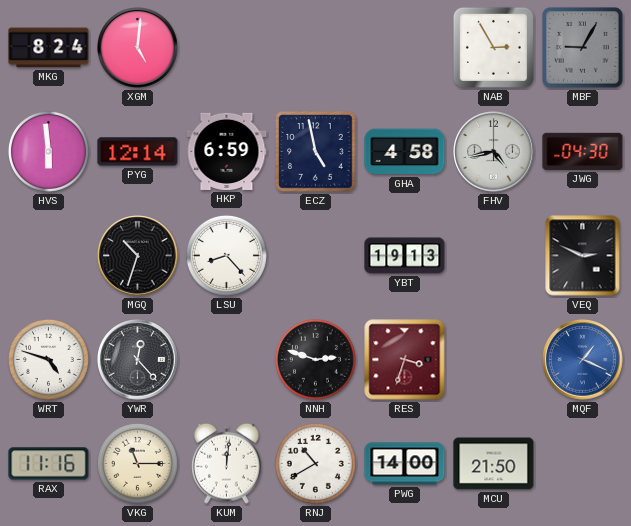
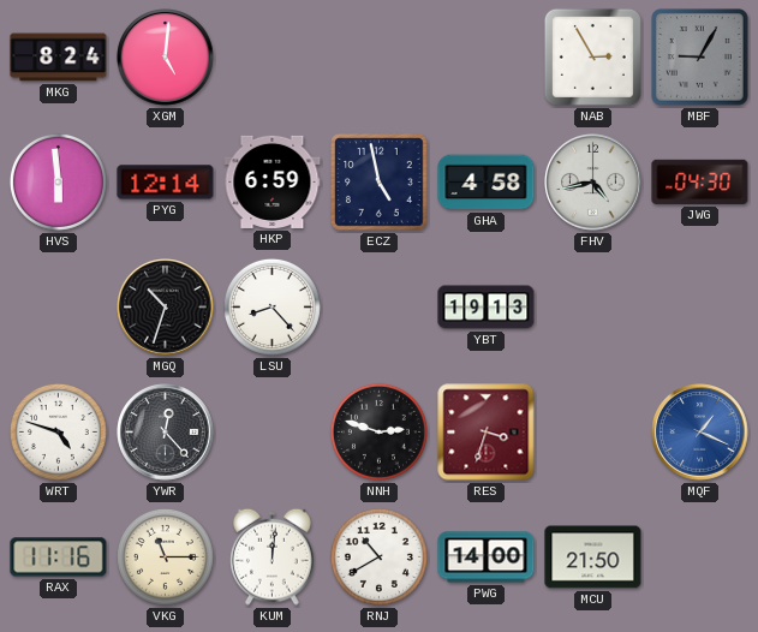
VEQ: 2:49 -> none
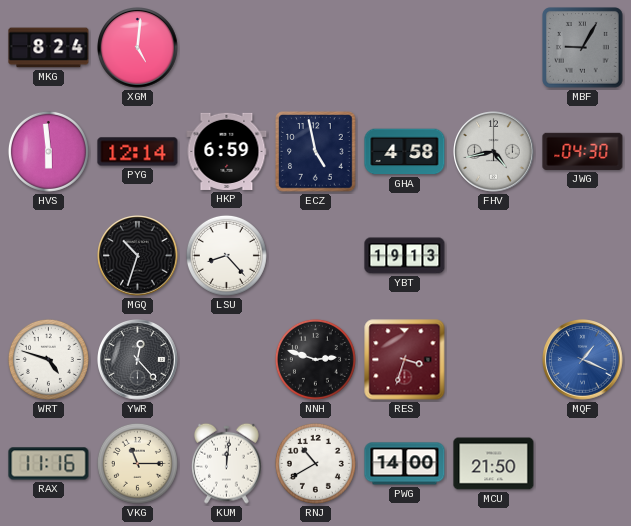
NAB: 2:55 -> none
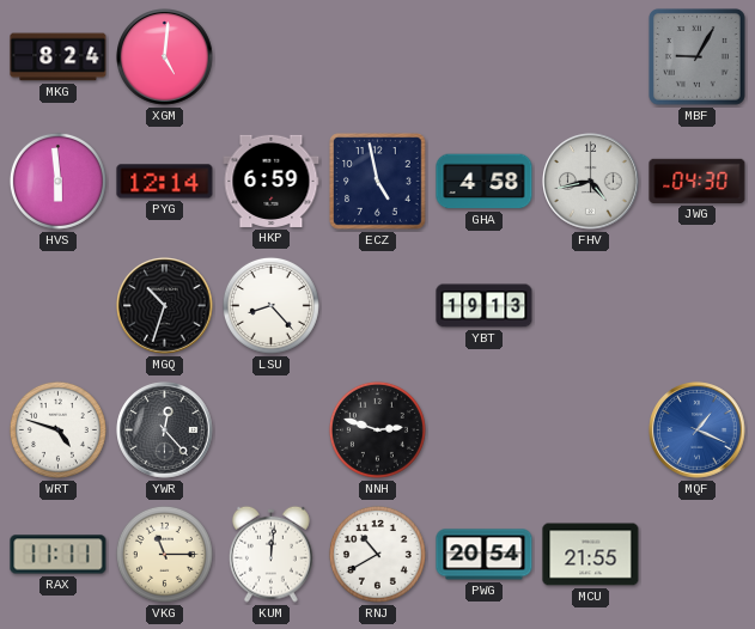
RES: 3:33 -> none
RAX: 11:16 -> 11:11
PWG: 14:00 -> 20:54
MCU: 21:50 -> 21:55
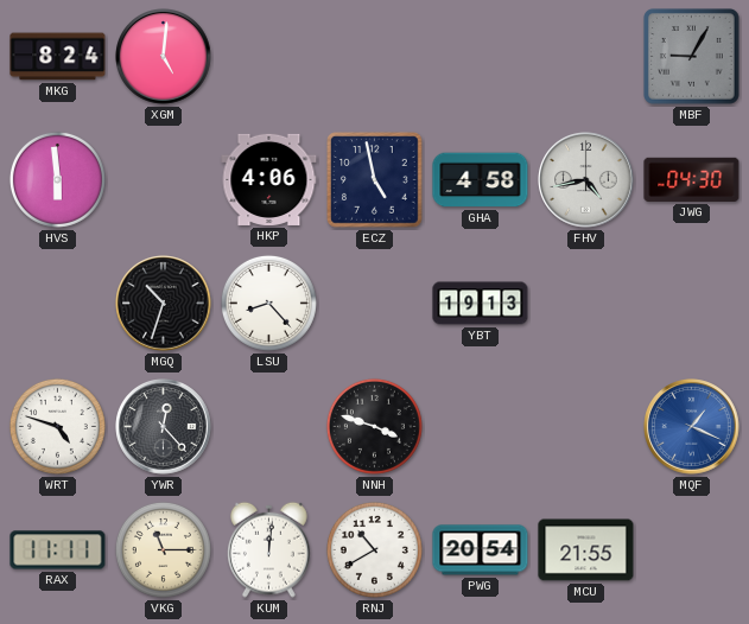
PYG: 12:14 -> none
HKP: 6:59 -> 4:06
NNH: 2:48 -> 3:48
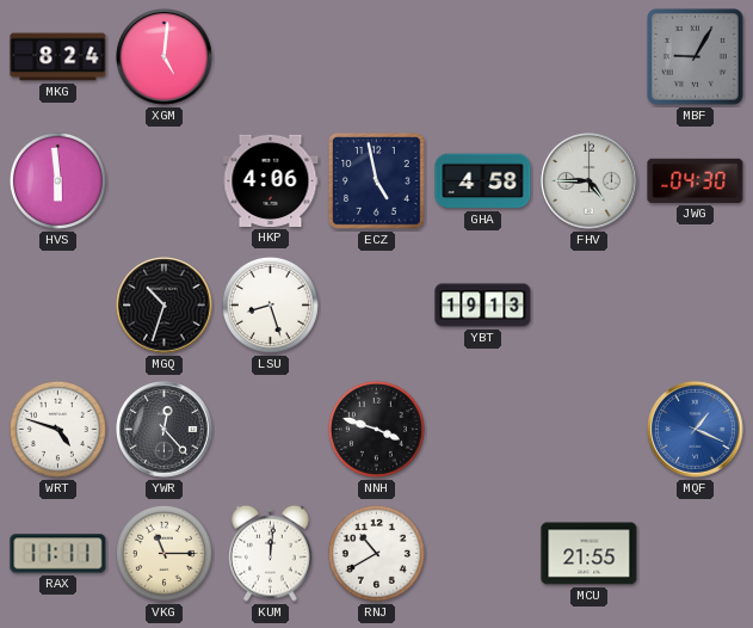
FHV: 4:43 -> 4:45
LSU: 8:23 -> 8:27
PWG: 20:54 -> none
